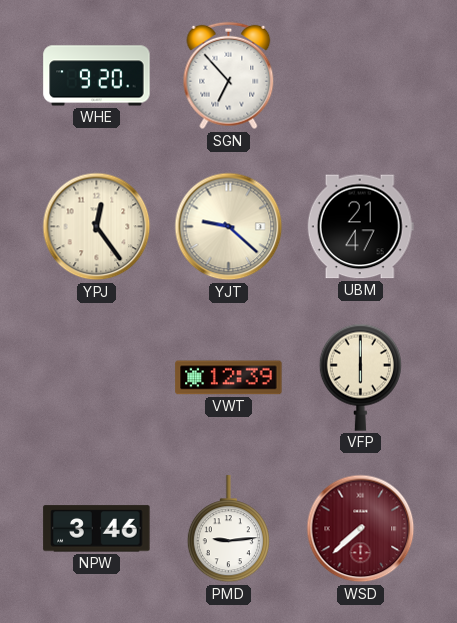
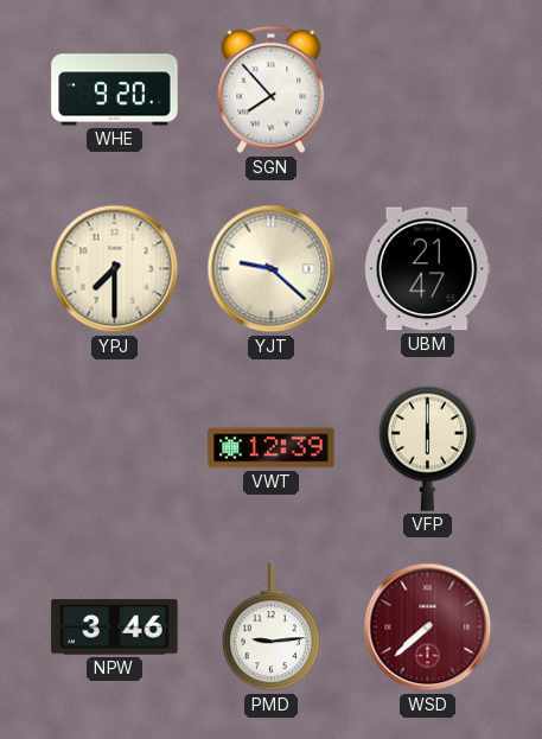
SGN: 6:53 -> 7:53
YPJ: 12:24 -> 7:30
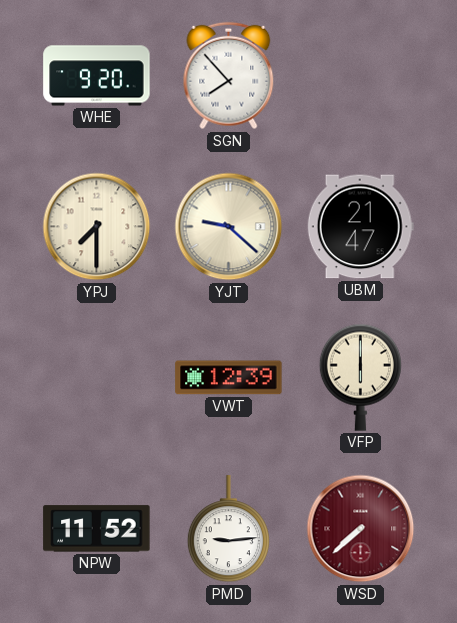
NPW: 3:46 -> 11:52
